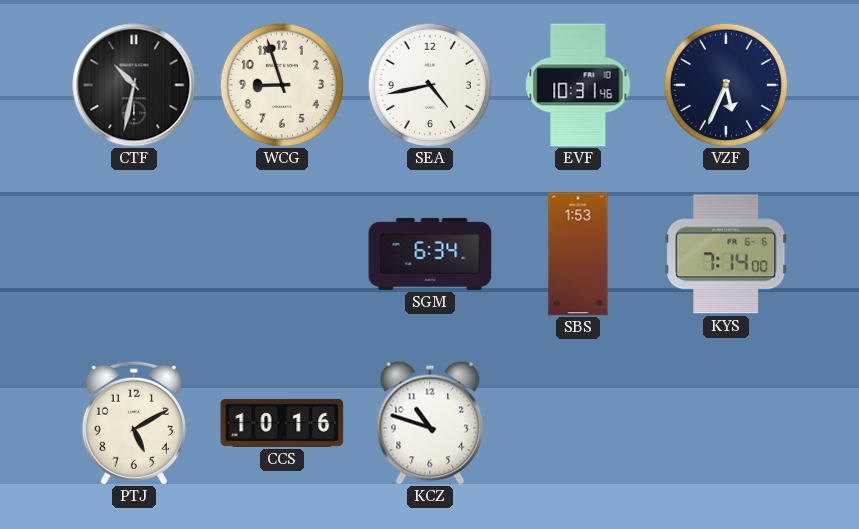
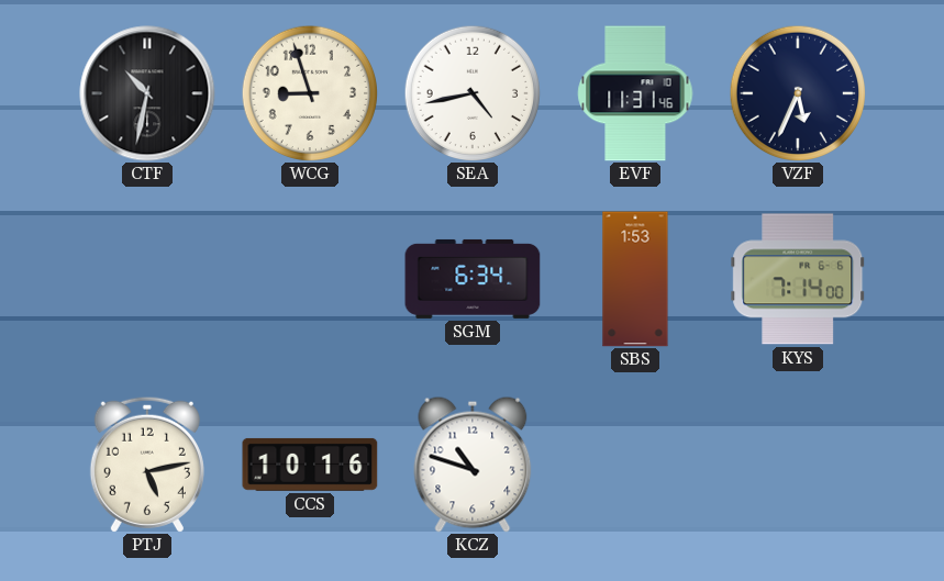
EVF: 10:31 -> 11:31
PTJ: 5:10 -> 5:13
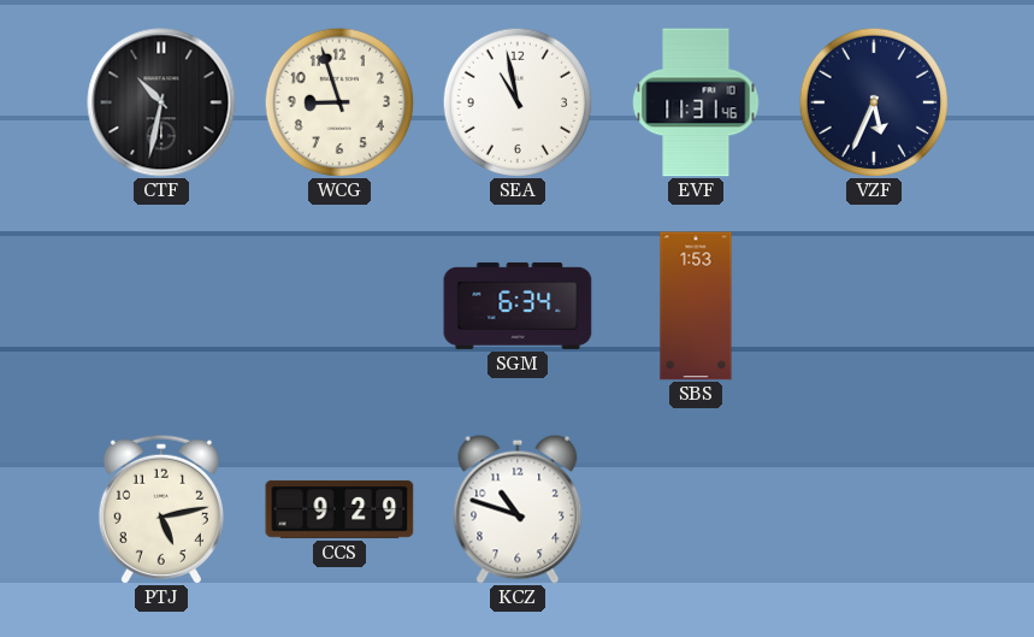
SEA: 4:43 -> 10:58
KYS: 7:14 -> none
CCS: 10:16 -> 9:29
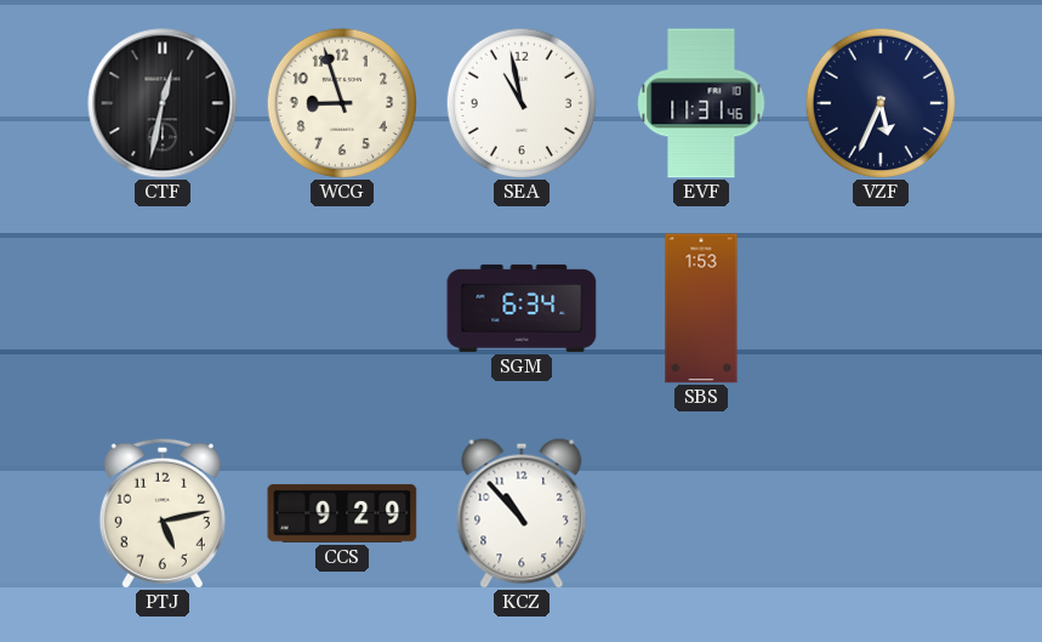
CTF: 10:32 -> 12:32
KCZ: 10:48 -> 10:53
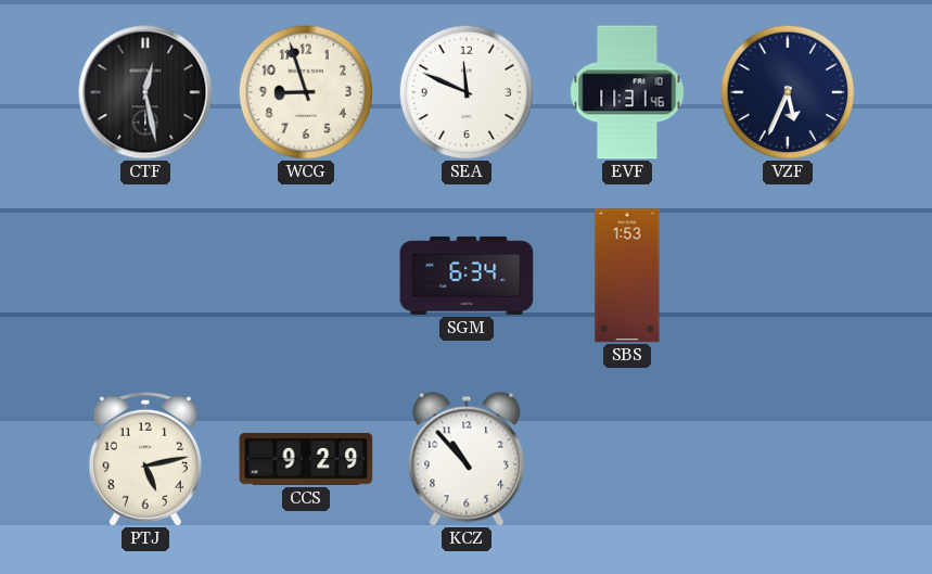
CTF: 12:32 -> 12:28
SEA: 10:58 -> 11:49
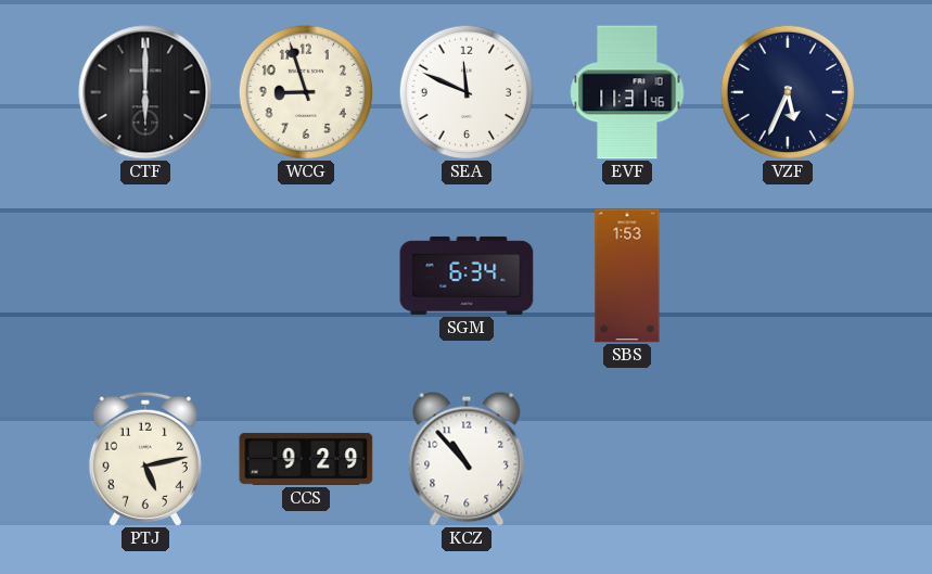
CTF: 12:28 -> 6:00
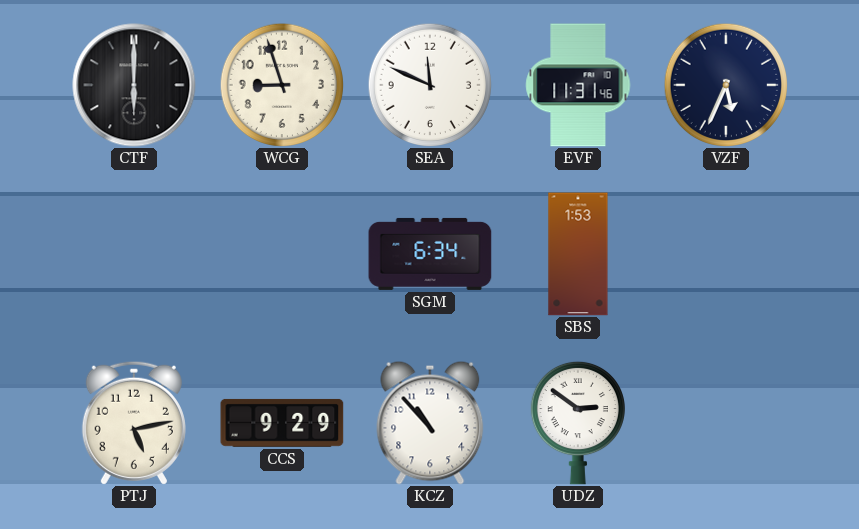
UDZ: none -> 2:51
